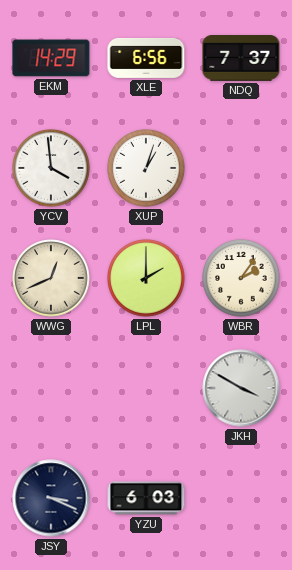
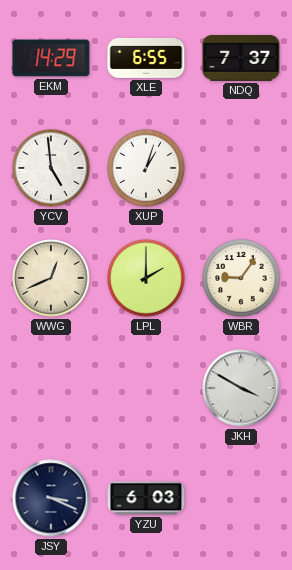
XLE: 6:56 -> 6:55
YCV: 3:59 -> 4:59
WBR: 2:06 -> 9:06
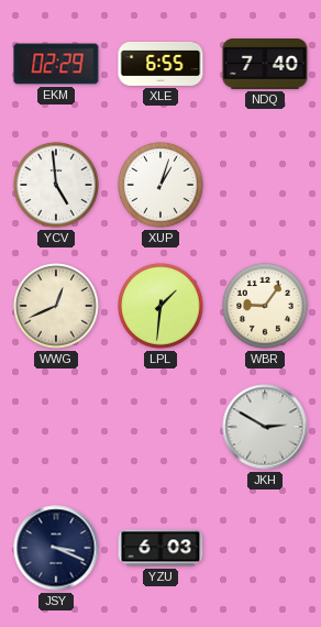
EKM: 14:29 -> 02:29
NDQ: 7:37 -> 7:40
LPL: 2:00 -> 1:31
JKH: 3:50 -> 2:50
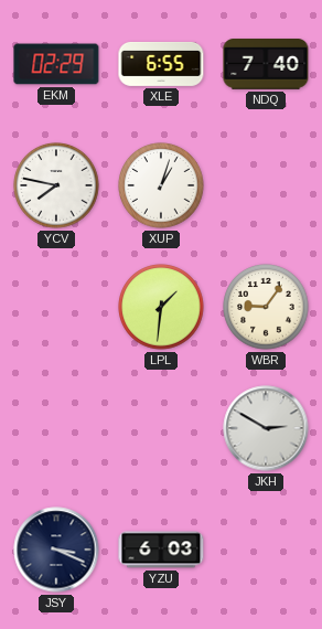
YCV: 4:59 -> 7:47
WWG: 12:41 -> none
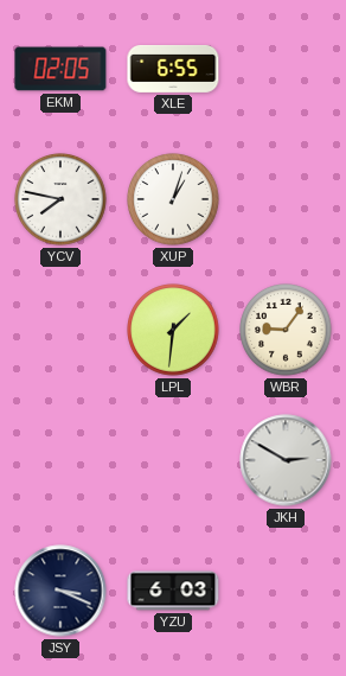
EKM: 02:29 -> 02:05
NDQ: 7:40 -> none
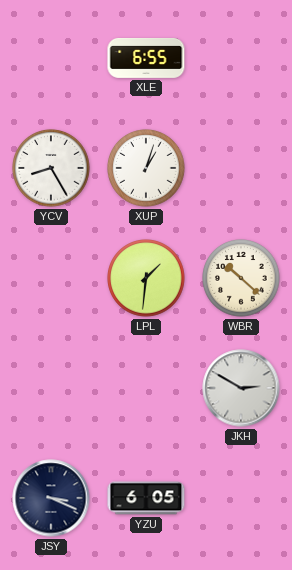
EKM: 02:05 -> none
YCV: 7:47 -> 8:25
WBR: 9:06 -> 10:22
YZU: 6:03 -> 6:05
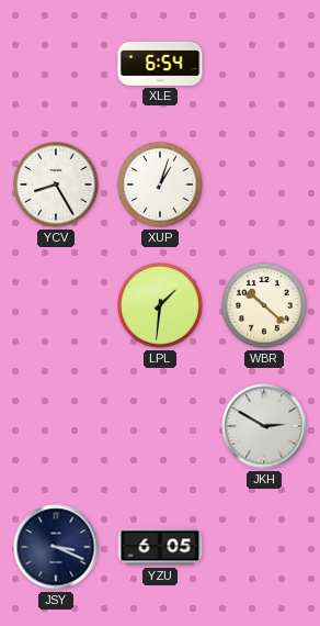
XLE: 6:55 -> 6:54
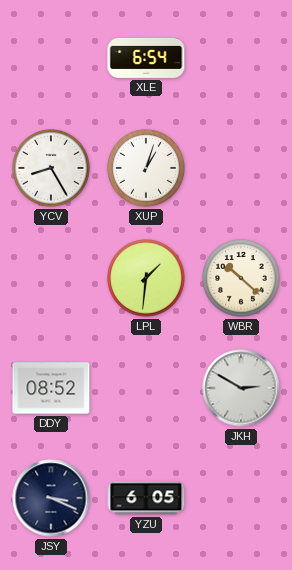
DDY: none -> 08:52
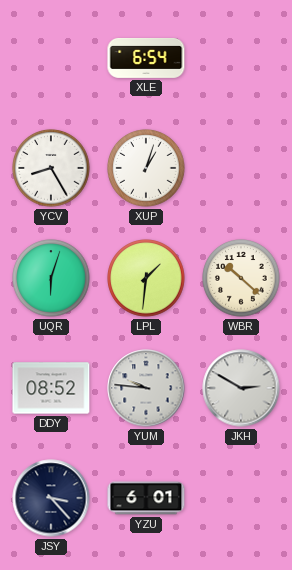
UQR: none -> 6:03
YUM: none -> 9:46
JSY: 3:19 -> 3:23
YZU: 6:05 -> 6:01
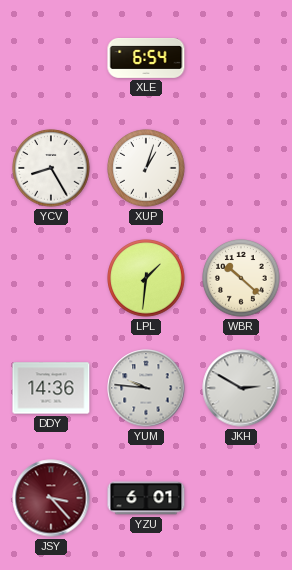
UQR: 6:03 -> none
DDY: 08:52 -> 14:36
JSY dial: navy -> burgundy
